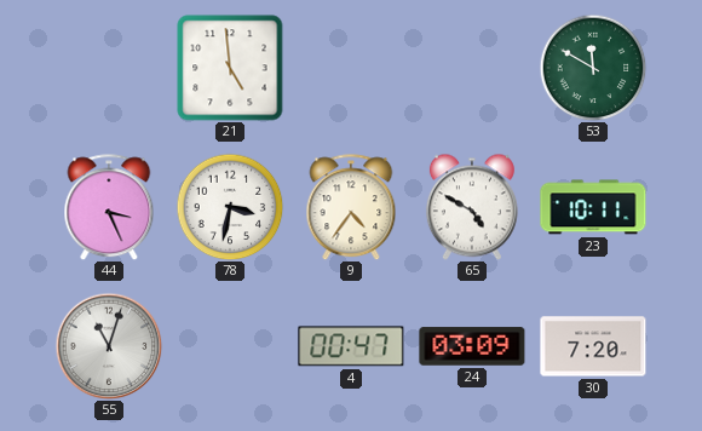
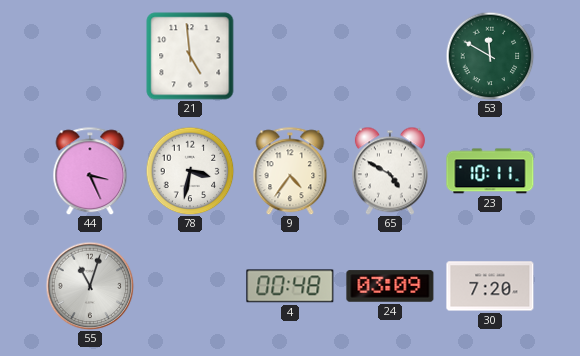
4: 00:47 -> 00:48
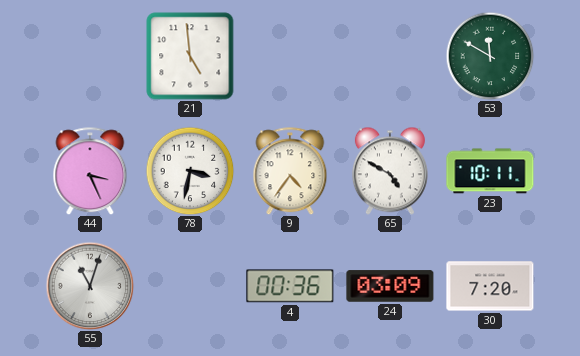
4: 00:48 -> 00:36
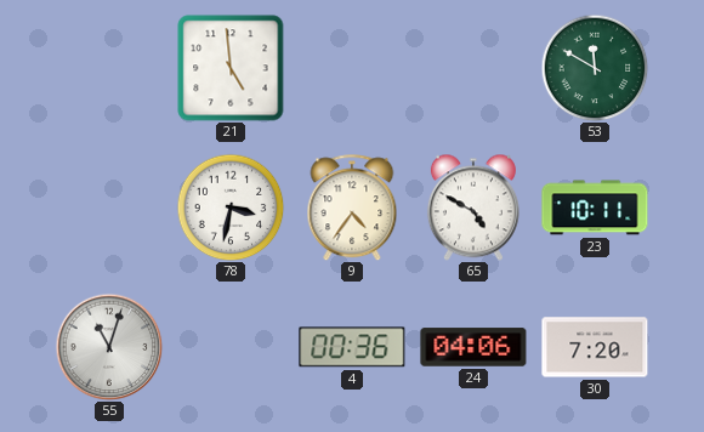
44: 3:26 -> none
24: 03:09 -> 04:06
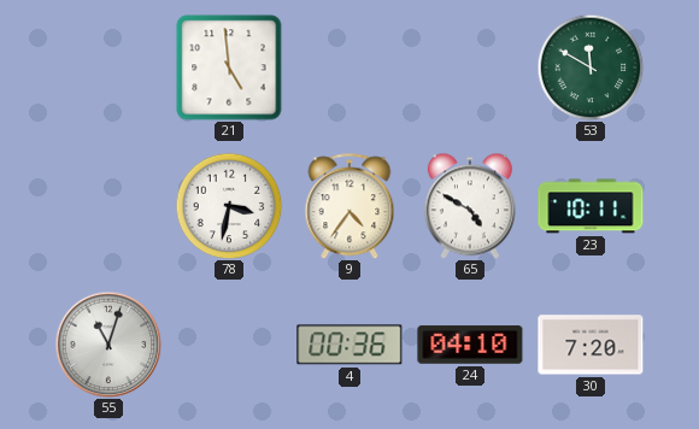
24: 04:06 -> 04:10
